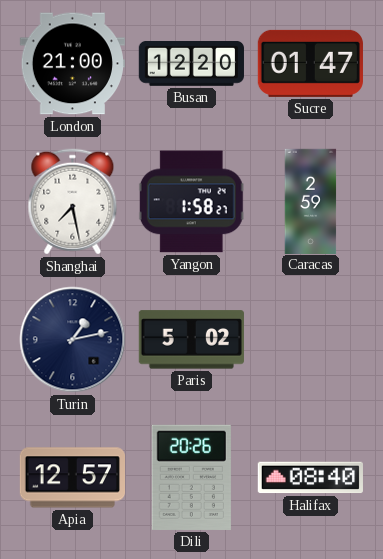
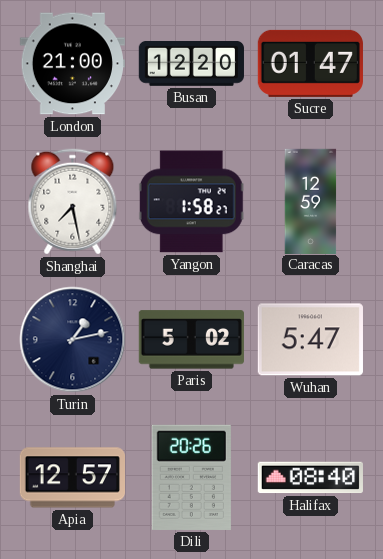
Caracas: 2:59 -> 12:59
Wuhan: none -> 5:47
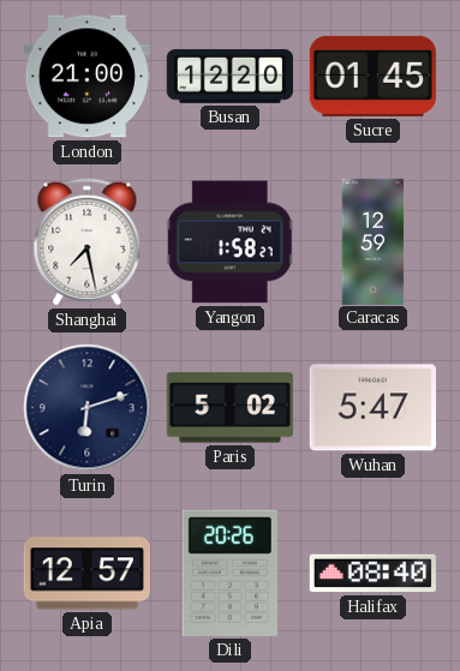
Sucre: 01:47 -> 01:45
Turin: 1:13 -> 6:12
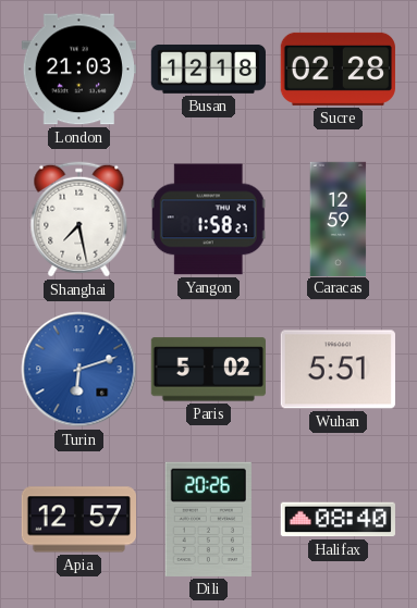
London: 21:00 -> 21:03
Busan: 12:20 -> 12:18
Sucre: 01:45 -> 02:28
Turin dial: navy -> blue
Wuhan: 5:47 -> 5:51
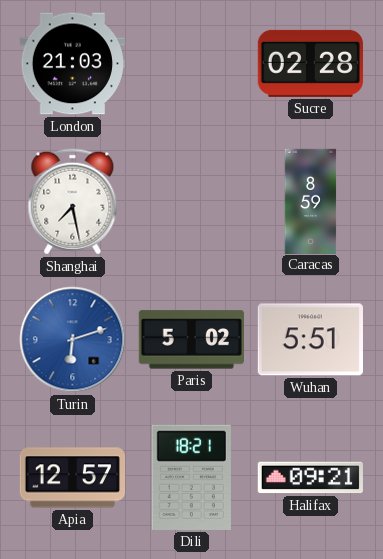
Busan: 12:18 -> none
Yangon: 1:58 -> none
Caracas: 12:59 -> 8:59
Dili: 20:26 -> 18:21
Halifax: 08:40 -> 09:21
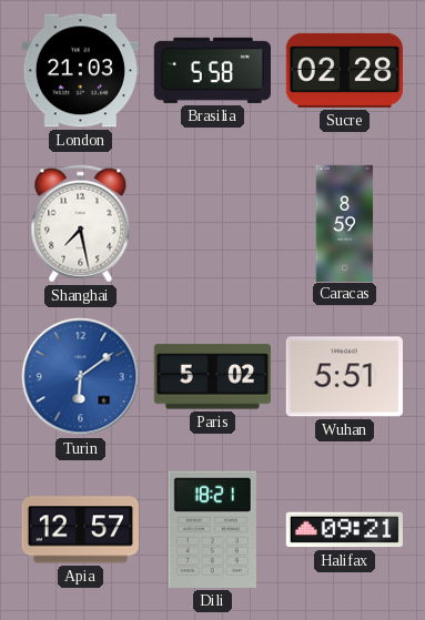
Brasilia: none -> 5:58
Turin: 6:12 -> 6:09
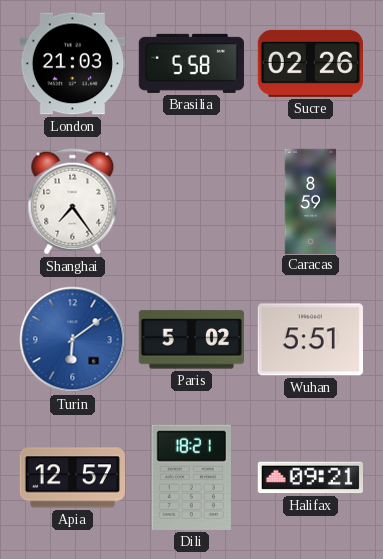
Sucre: 02:28 -> 02:26
Shanghai: 7:28 -> 7:24
